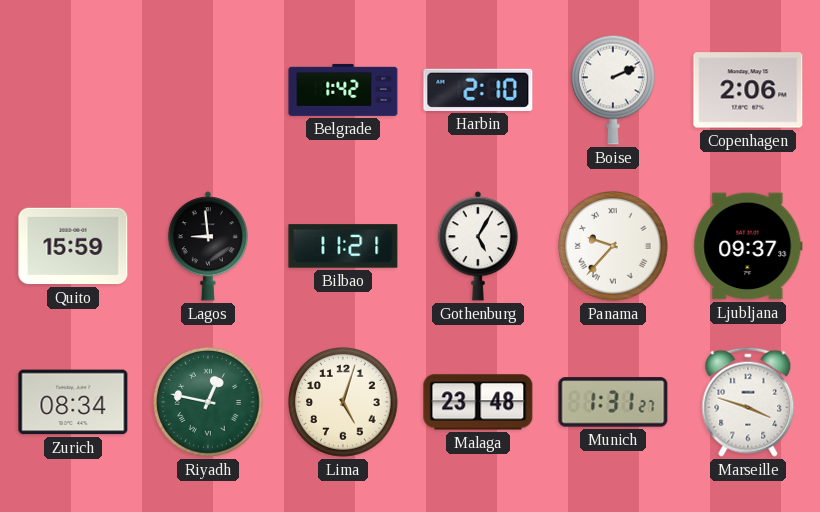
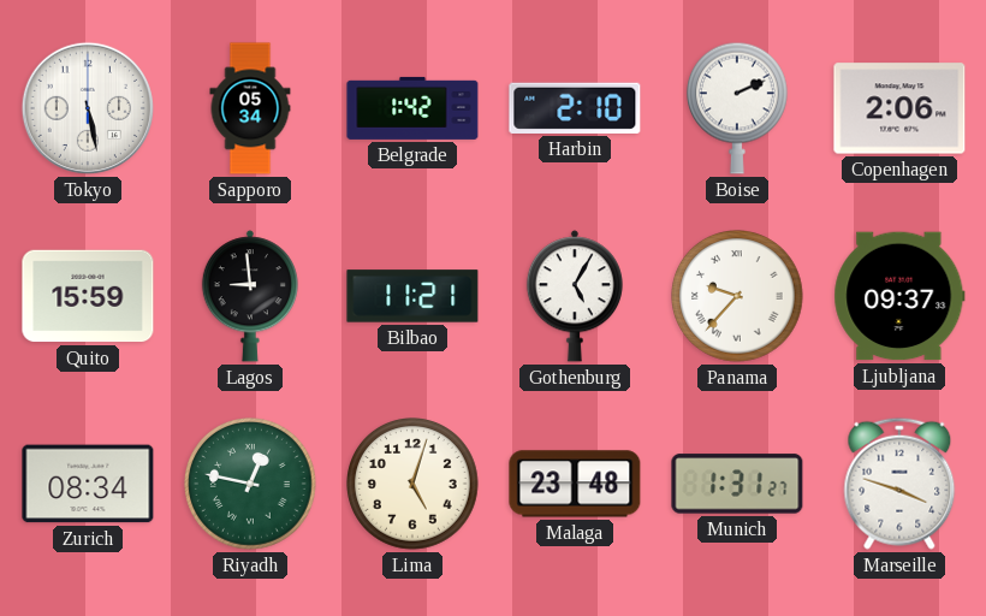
Tokyo: none -> 5:28
Sapporo: none -> 05:34
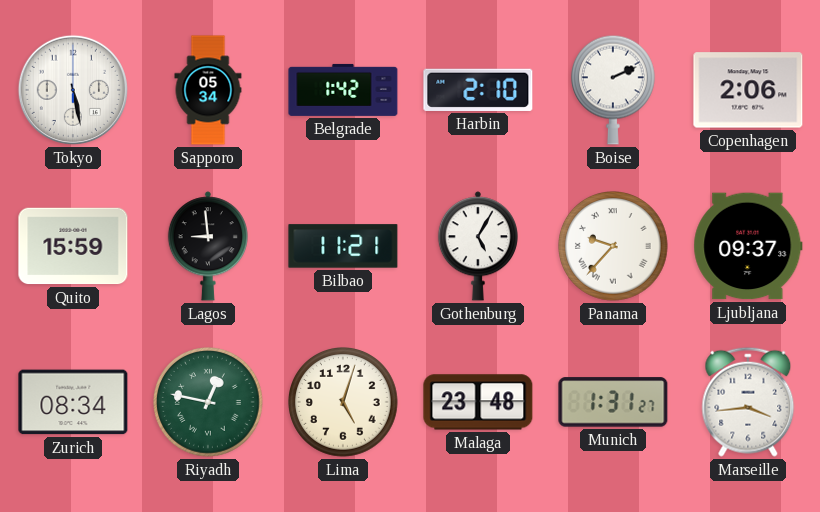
Marseille: 3:48 -> 3:44
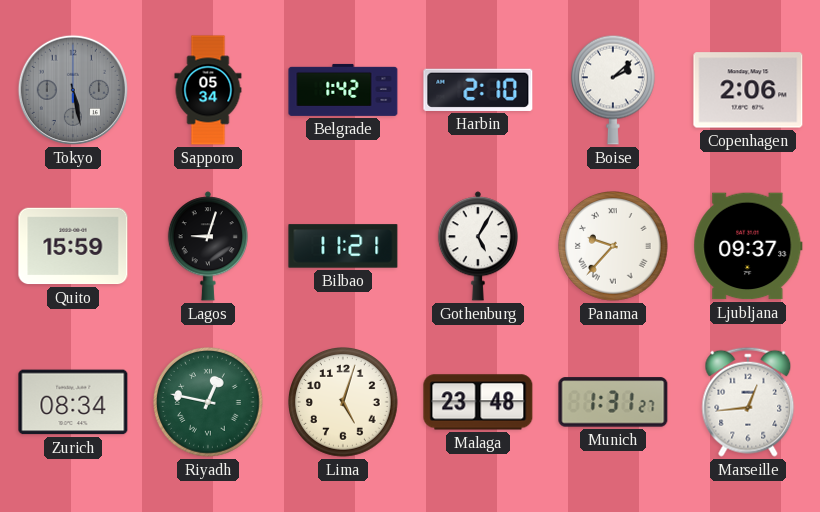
Tokyo dial: white -> grey
Boise: 2:11 -> 2:08
Lagos: 8:59 -> 9:03
Marseille: 3:44 -> 12:44
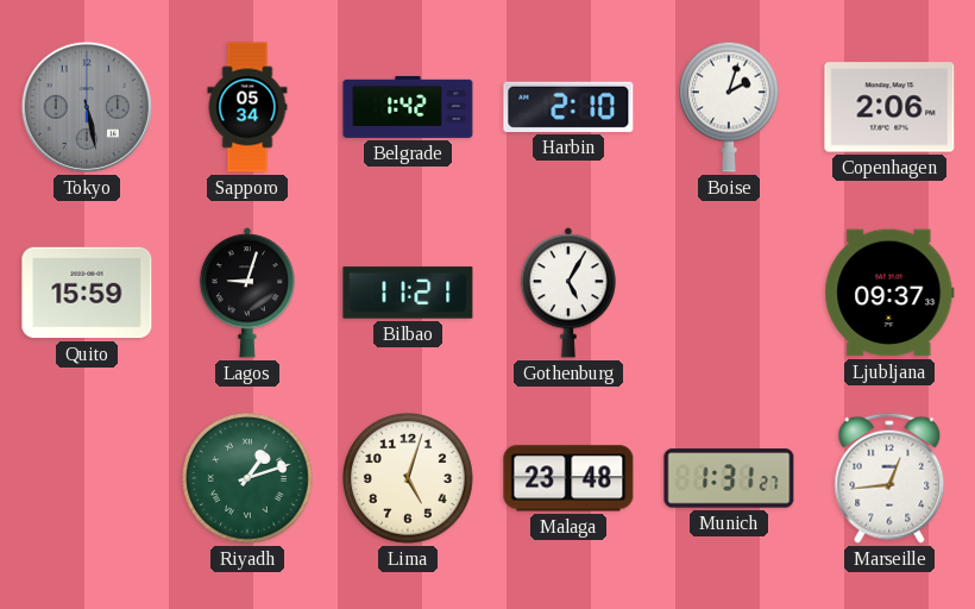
Boise: 2:08 -> 2:03
Panama: 9:37 -> none
Zurich: 08:34 -> none
Riyadh: 12:47 -> 1:12
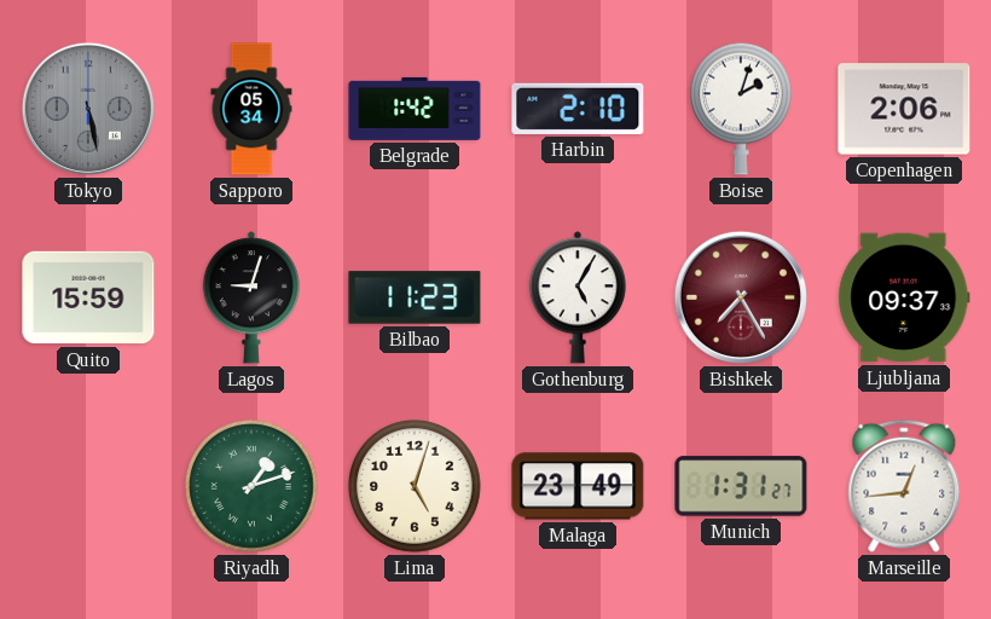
Bilbao: 11:21 -> 11:23
Bishkek: none -> 7:25
Malaga: 23:48 -> 23:49
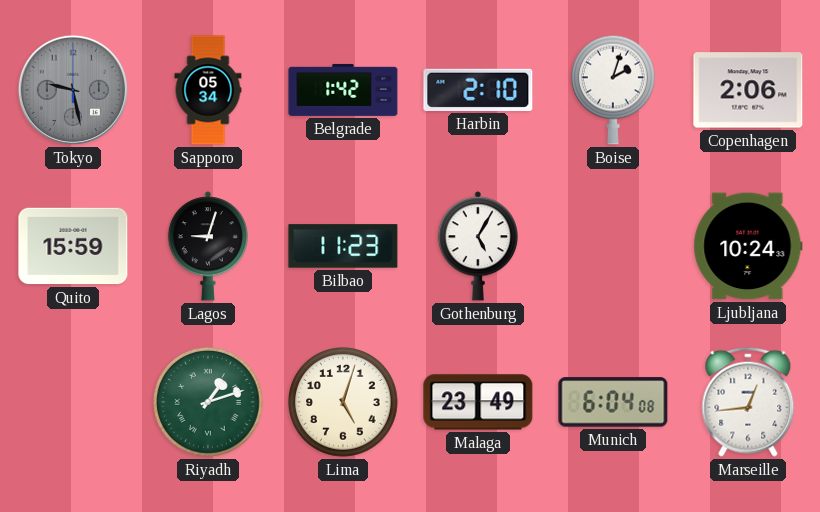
Tokyo: 5:28 -> 9:28
Bishkek: 7:25 -> none
Ljubljana: 09:37 -> 10:24
Munich: 1:31 -> 6:04
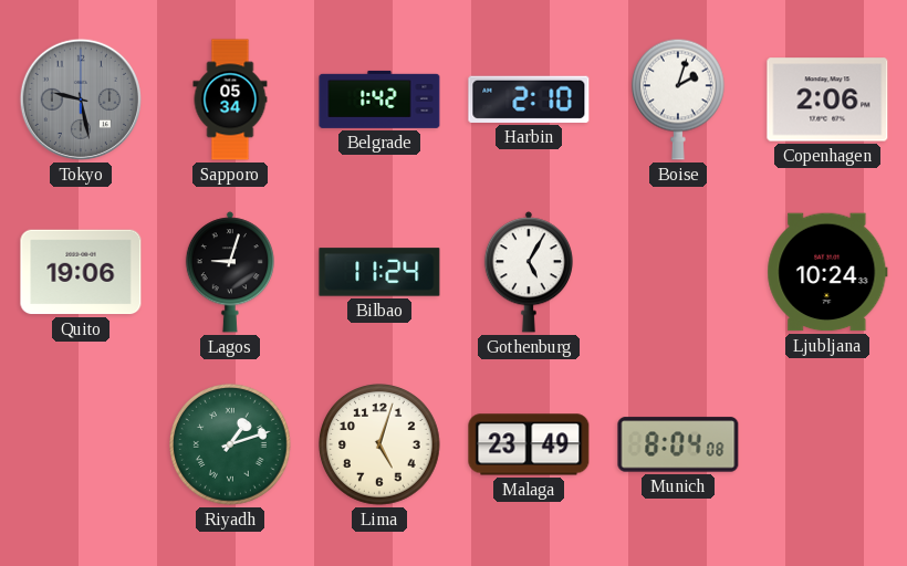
Quito: 15:59 -> 19:06
Bilbao: 11:23 -> 11:24
Munich: 6:04 -> 8:04
Marseille: 12:44 -> none
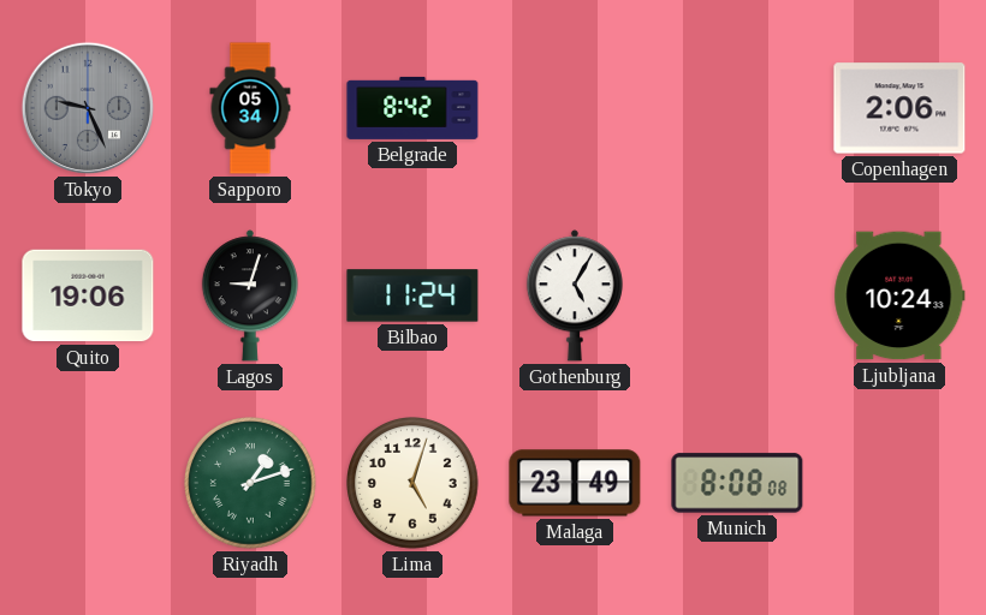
Tokyo: 9:28 -> 9:26
Belgrade: 1:42 -> 8:42
Harbin: 2:10 -> none
Boise: 2:03 -> none
Munich: 8:04 -> 8:08
